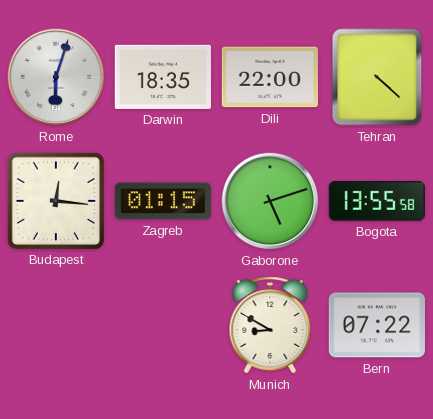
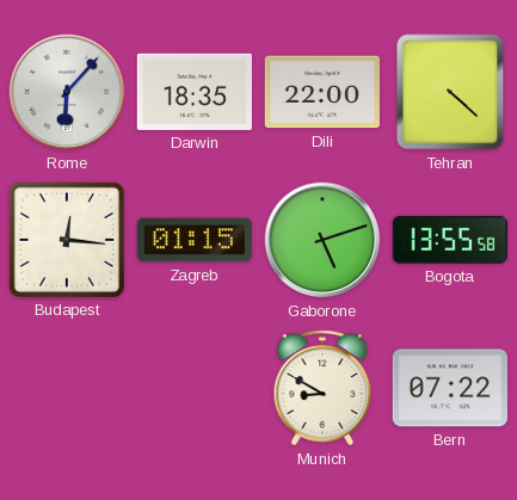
Rome: 6:03 -> 6:07
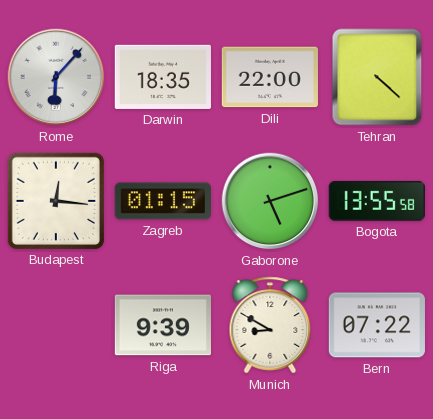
Riga: none -> 9:39
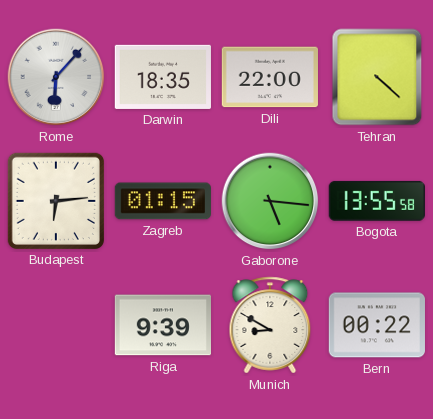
Budapest: 12:16 -> 6:14
Gaborone: 5:12 -> 5:16
Bern: 07:22 -> 00:22
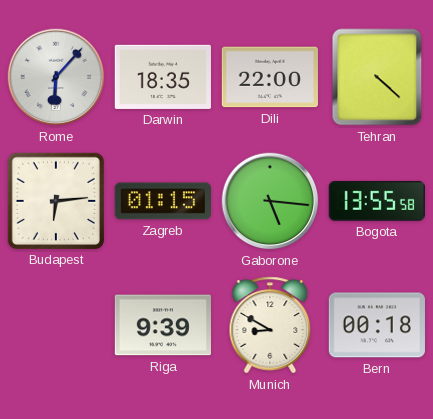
Bern: 00:22 -> 00:18
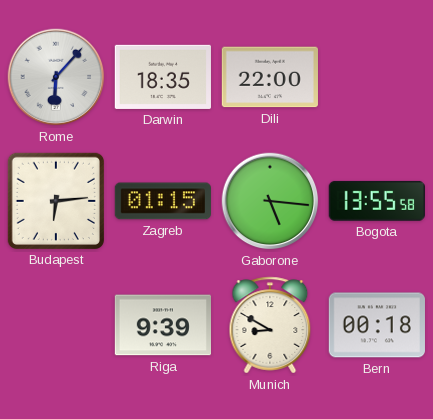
Tehran: 4:22 -> none
